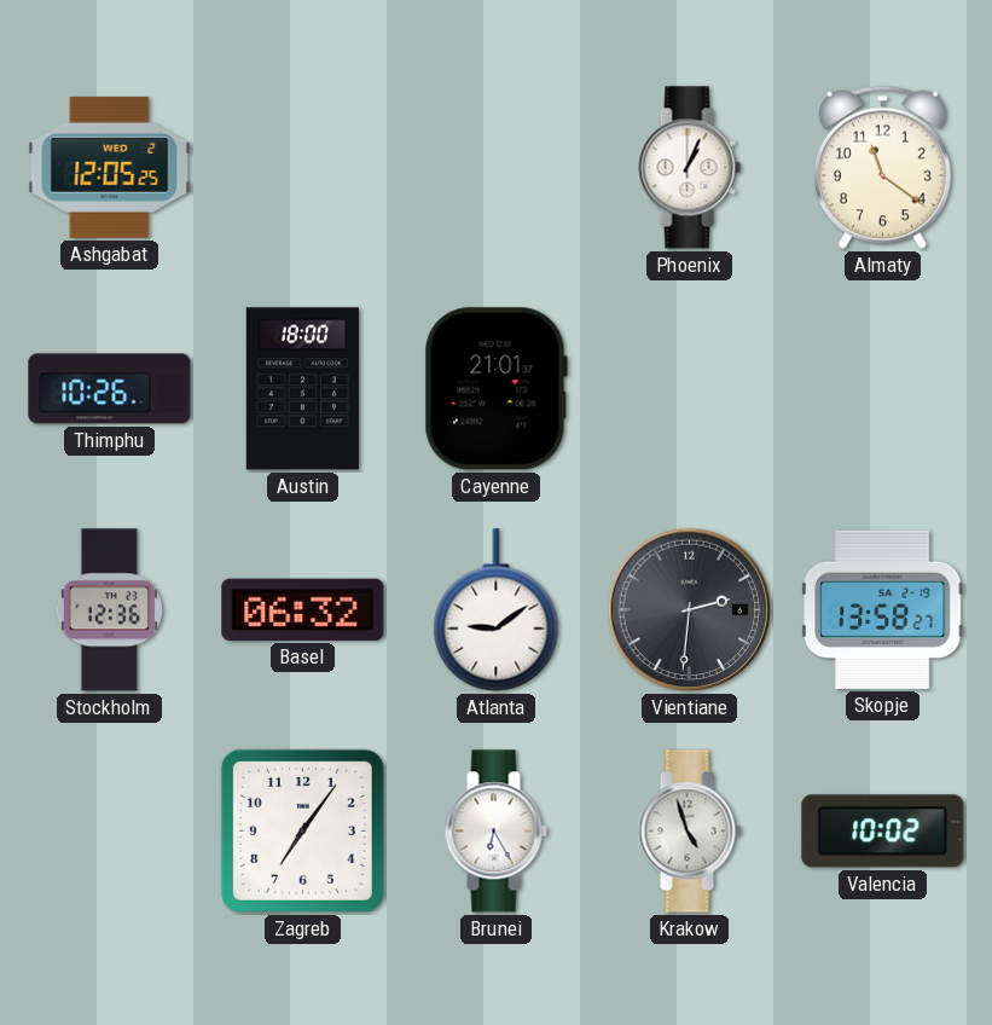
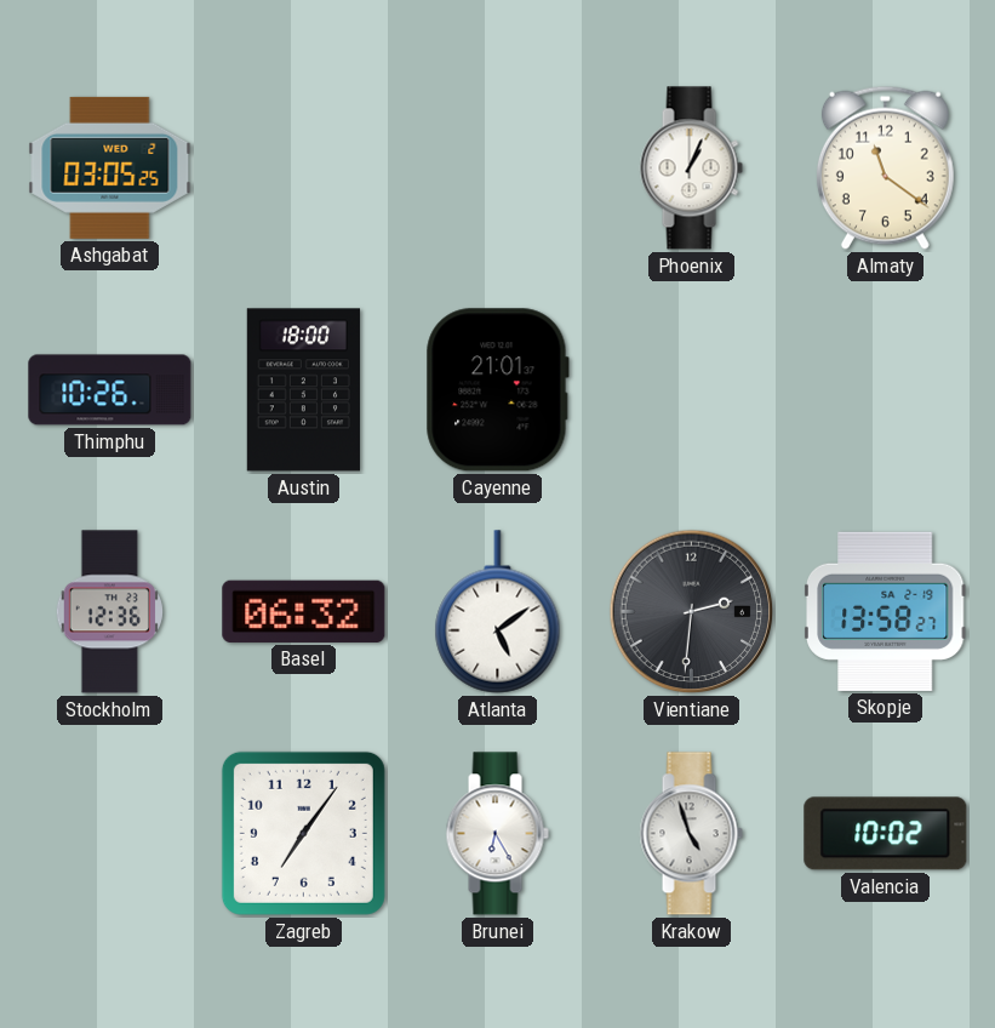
Ashgabat: 12:05 -> 03:05
Atlanta: 9:09 -> 5:09
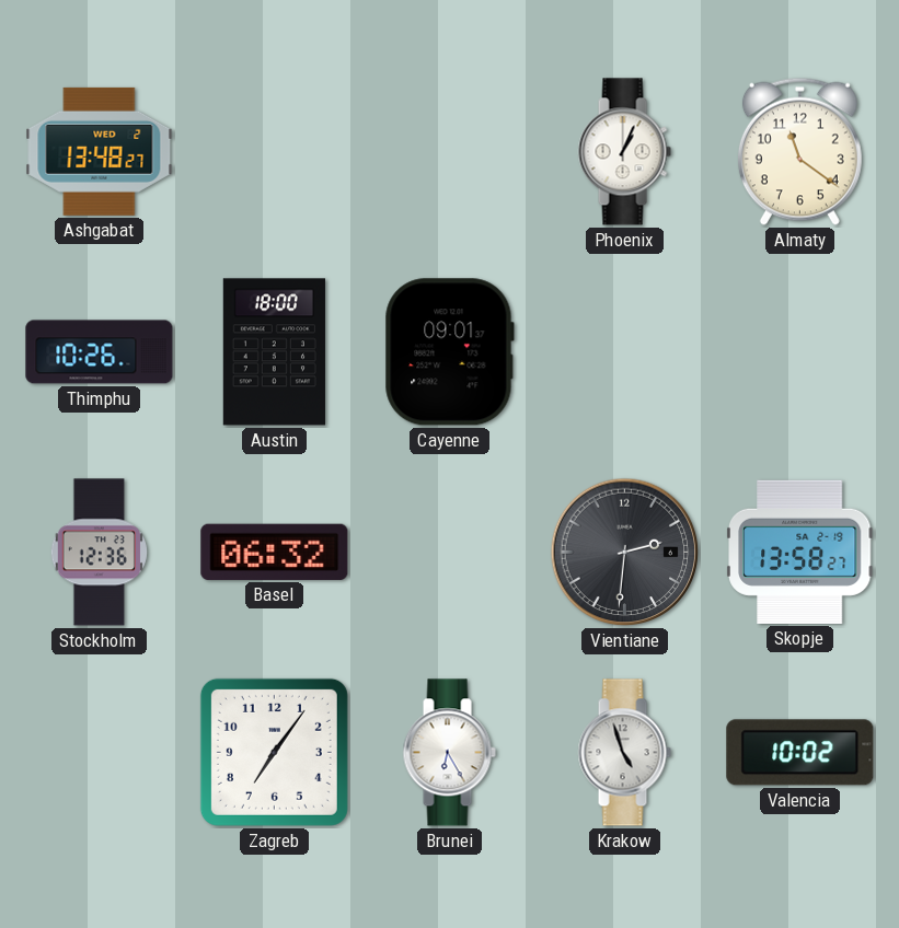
Ashgabat: 03:05 -> 13:48
Cayenne: 21:01 -> 09:01
Atlanta: 5:09 -> none
